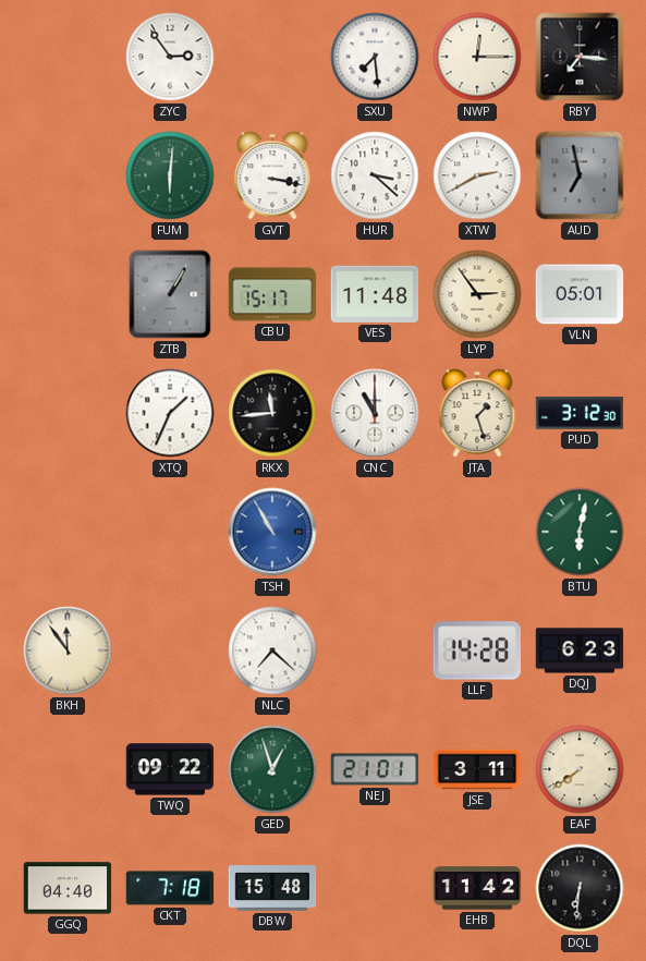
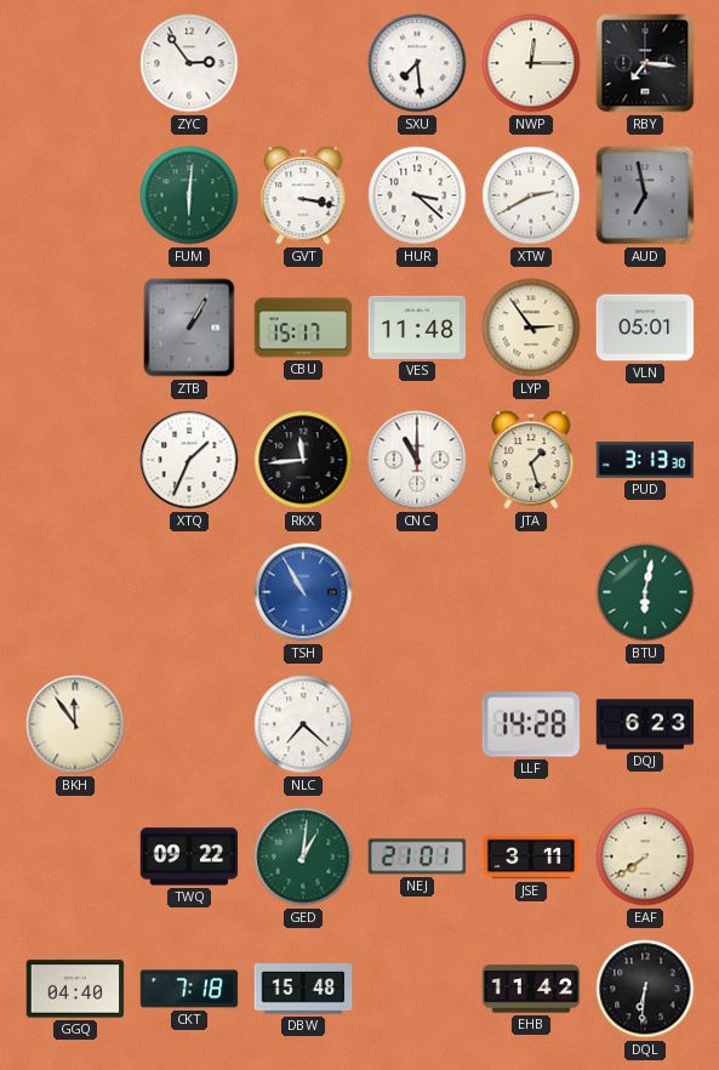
PUD: 3:12 -> 3:13
GED: 12:57 -> 1:01
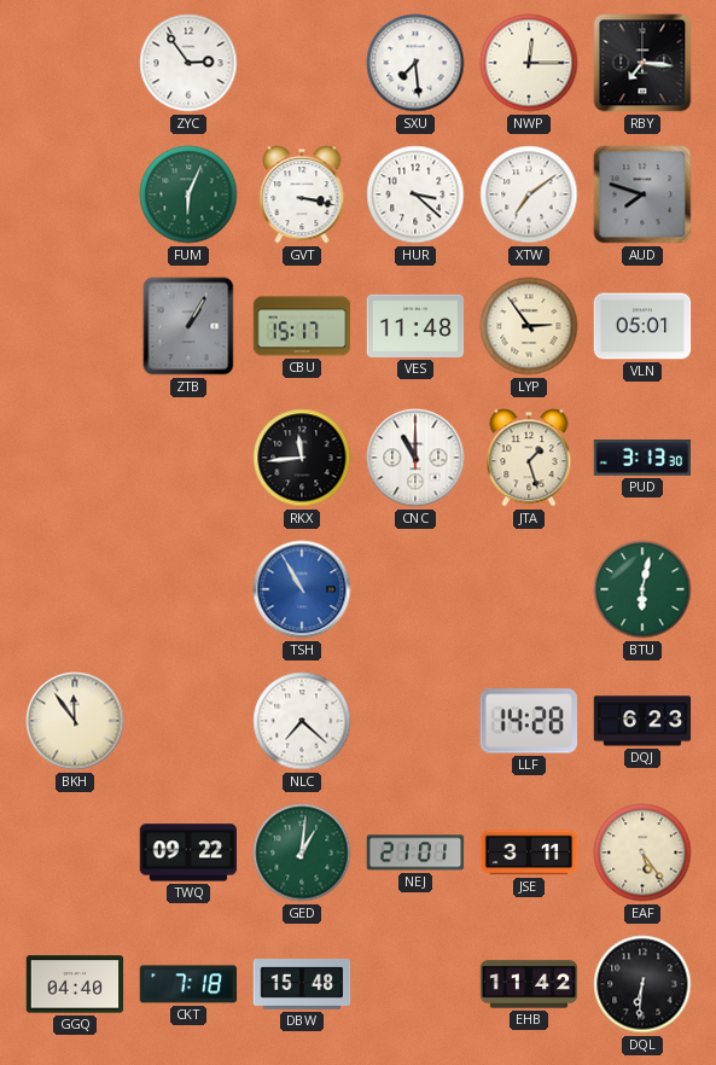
FUM: 6:01 -> 6:04
XTW: 2:40 -> 7:09
AUD: 6:58 -> 7:48
XTQ: 1:34 -> none
EAF: 7:39 -> 5:24
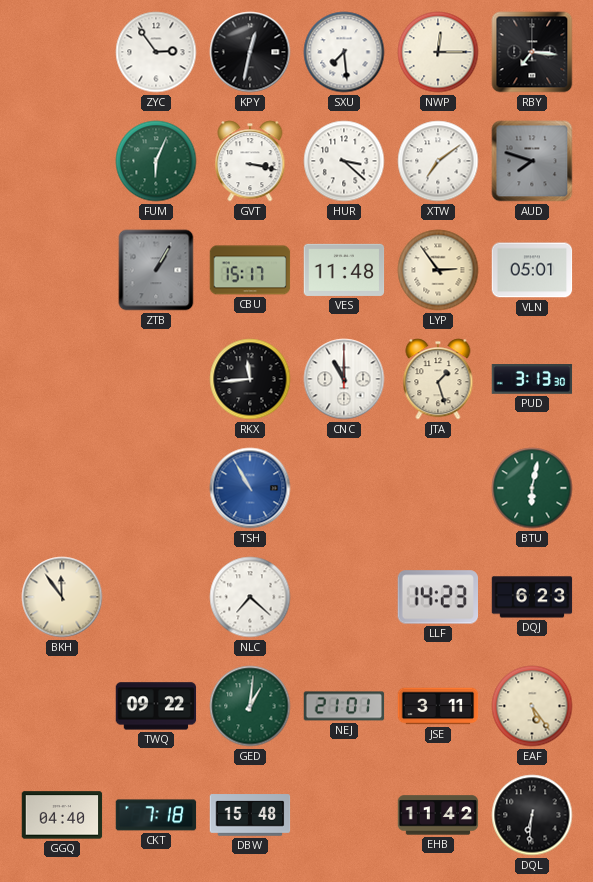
KPY: none -> 12:32
LLF: 14:28 -> 14:23
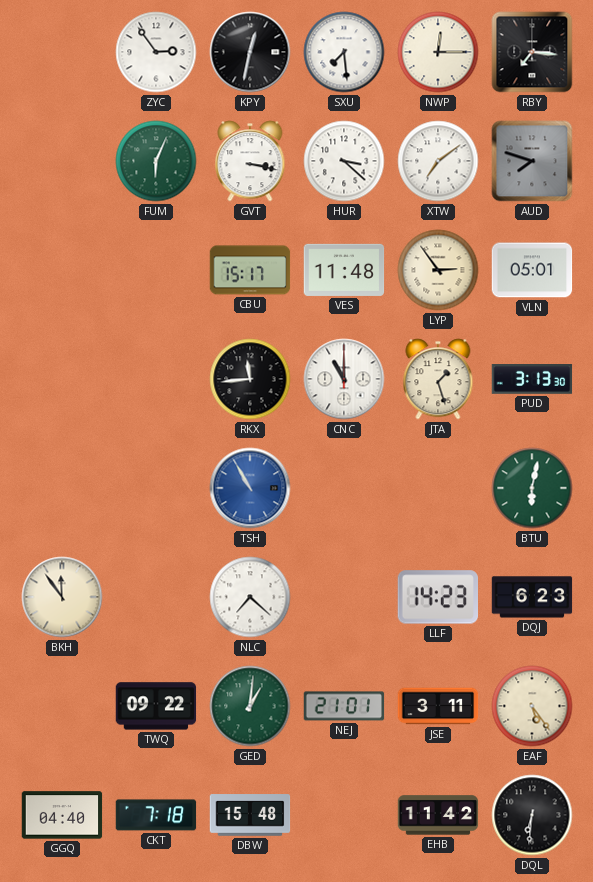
ZTB: 1:05 -> none
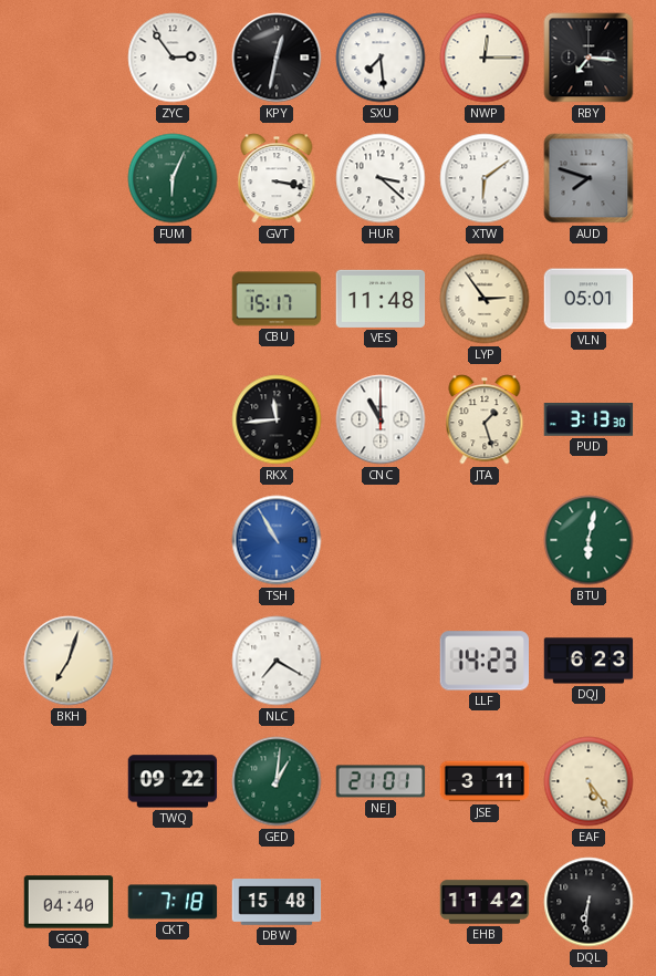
XTW: 7:09 -> 6:09
BKH: 11:54 -> 7:03
NLC: 7:22 -> 7:20
